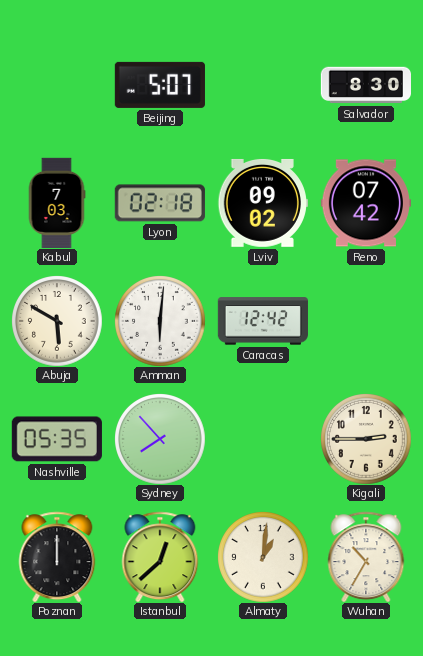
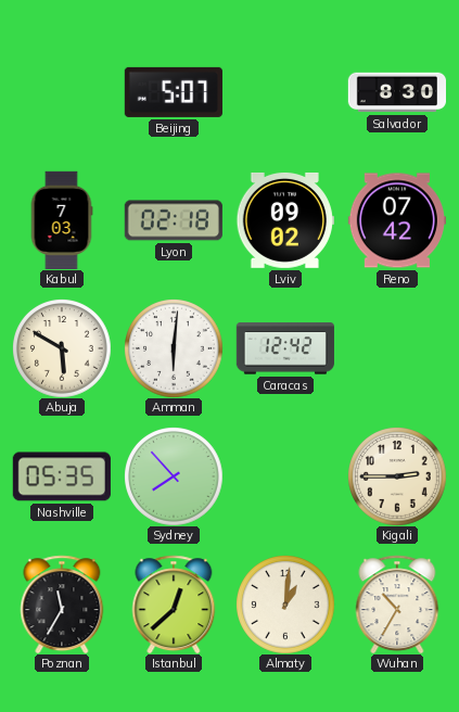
Poznan: 12:00 -> 11:35
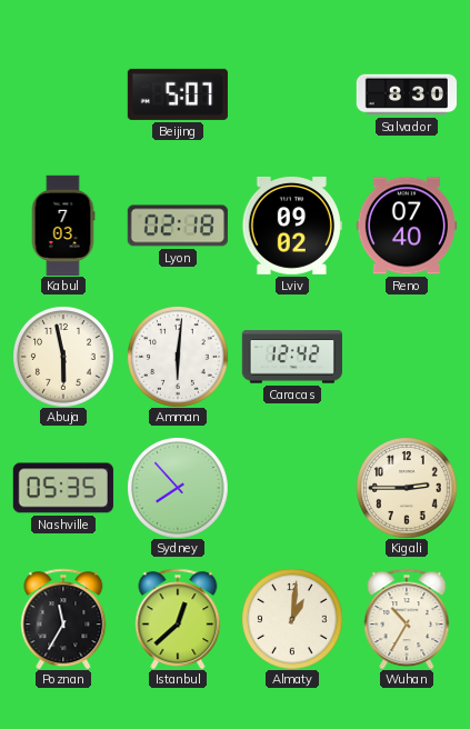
Reno: 07:42 -> 07:40
Abuja: 5:50 -> 5:58
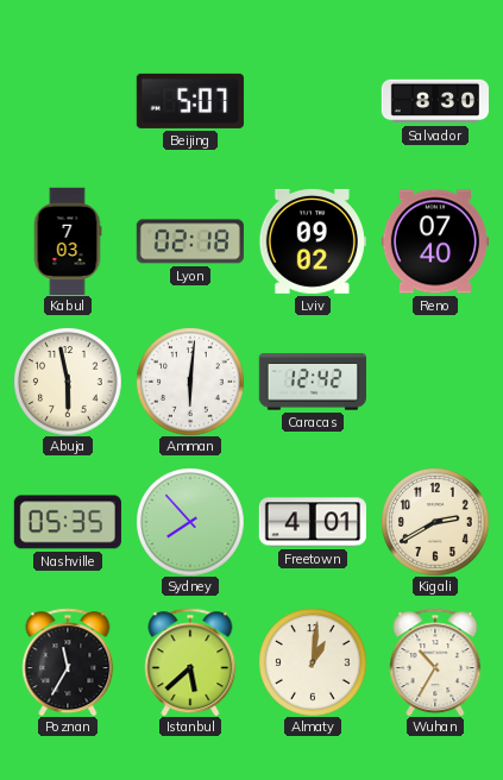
Freetown: none -> 4:01
Kigali: 2:45 -> 2:40
Istanbul: 12:38 -> 5:38
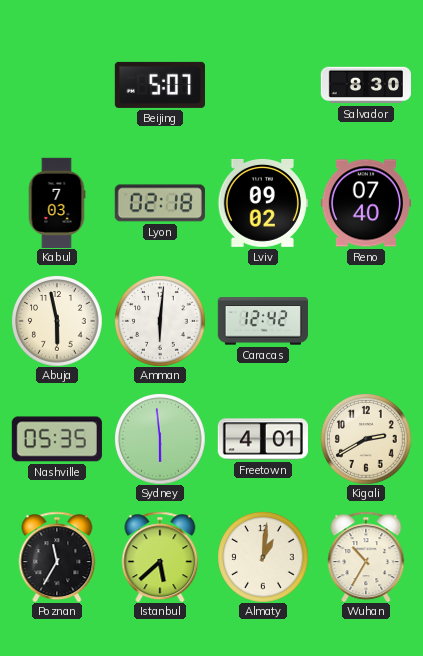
Sydney: 7:53 -> 5:59
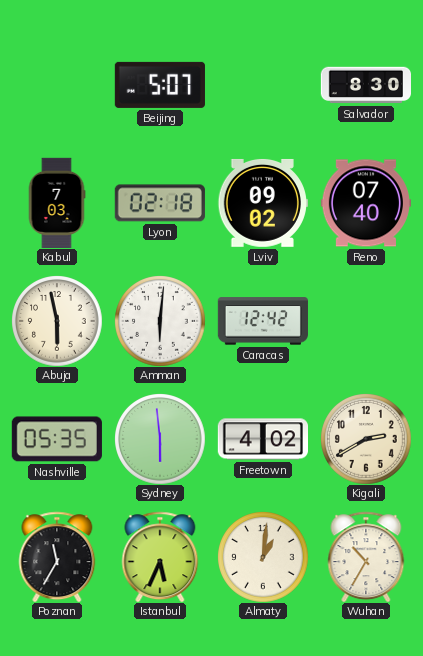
Freetown: 4:01 -> 4:02
Istanbul: 5:38 -> 5:34
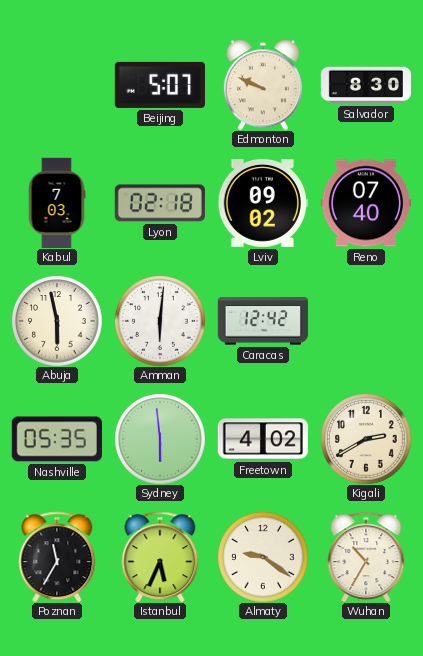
Edmonton: none -> 9:49
Almaty: 1:01 -> 9:21
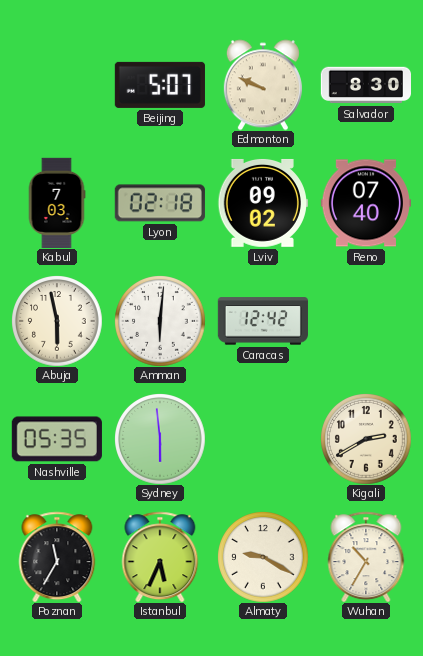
Freetown: 4:02 -> none
Almaty: 9:21 -> 9:20
